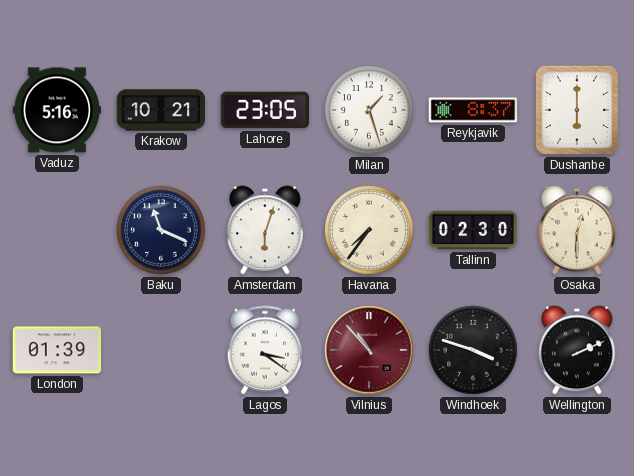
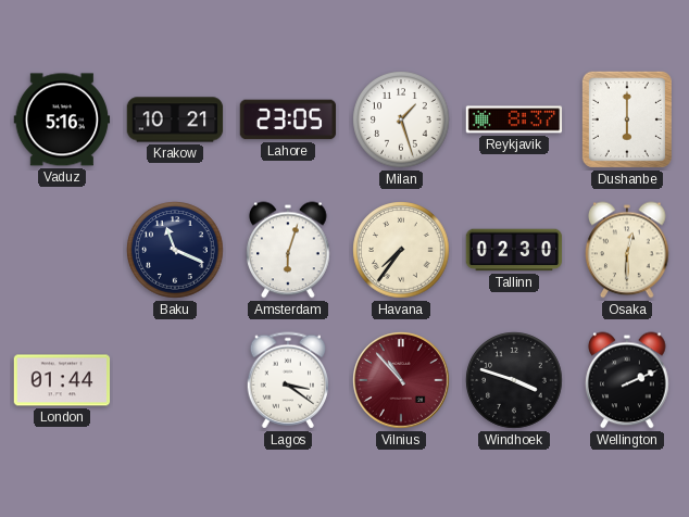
London: 01:39 -> 01:44
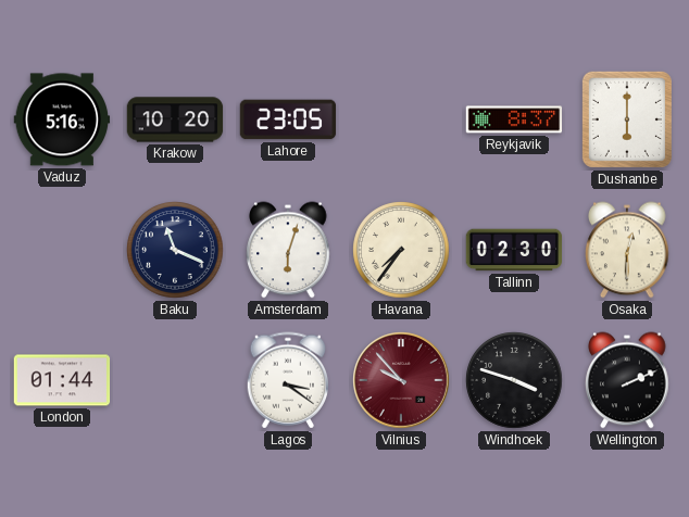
Krakow: 10:21 -> 10:20
Milan: 1:27 -> none
Vilnius: 10:53 -> 9:53
